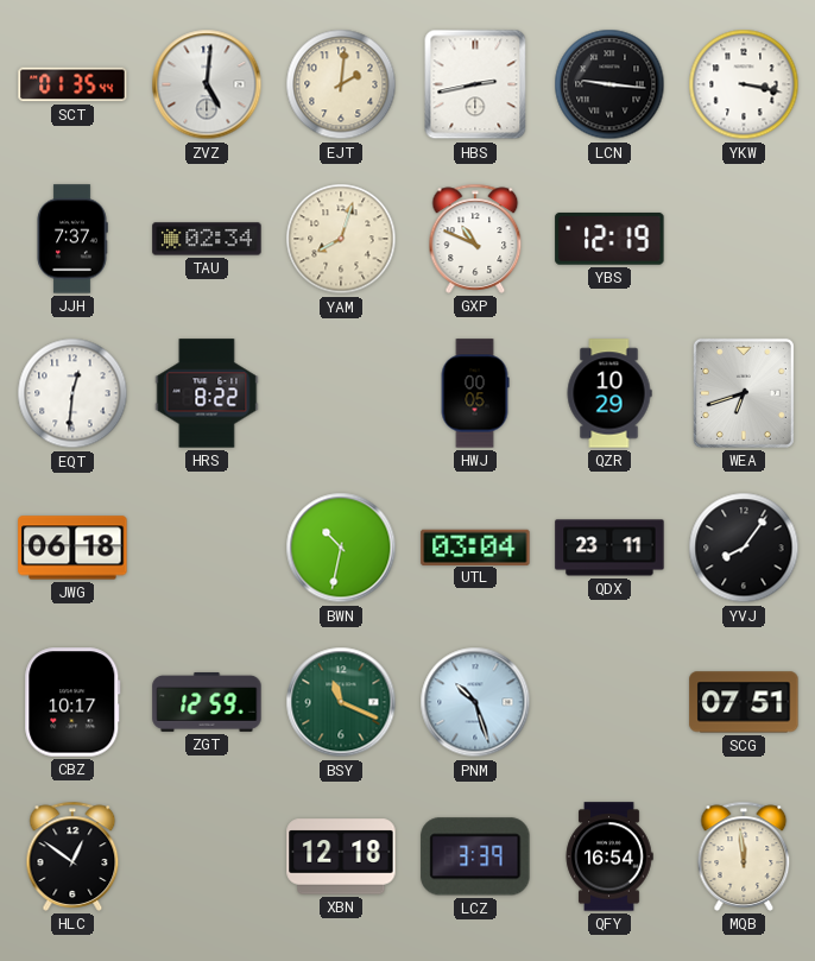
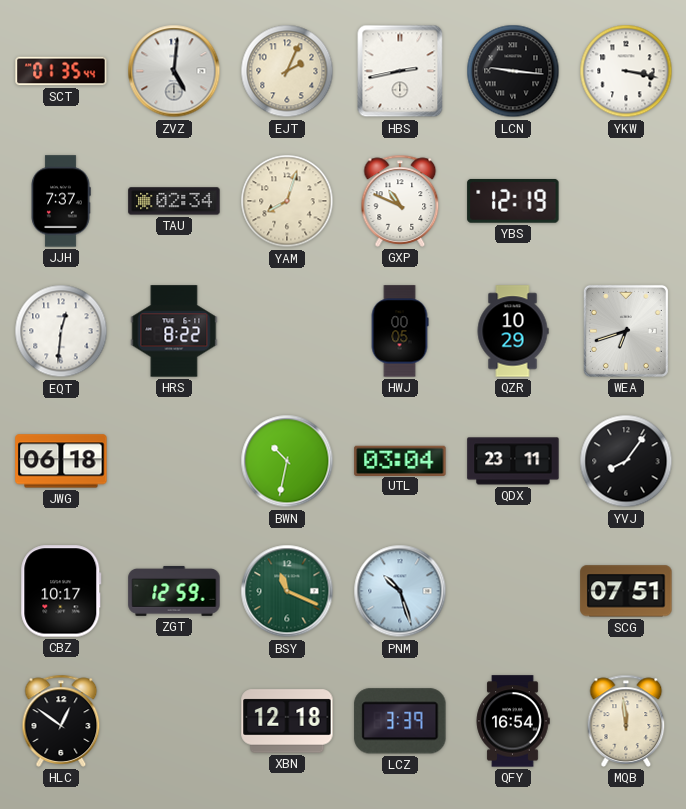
EJT: 2:01 -> 2:04
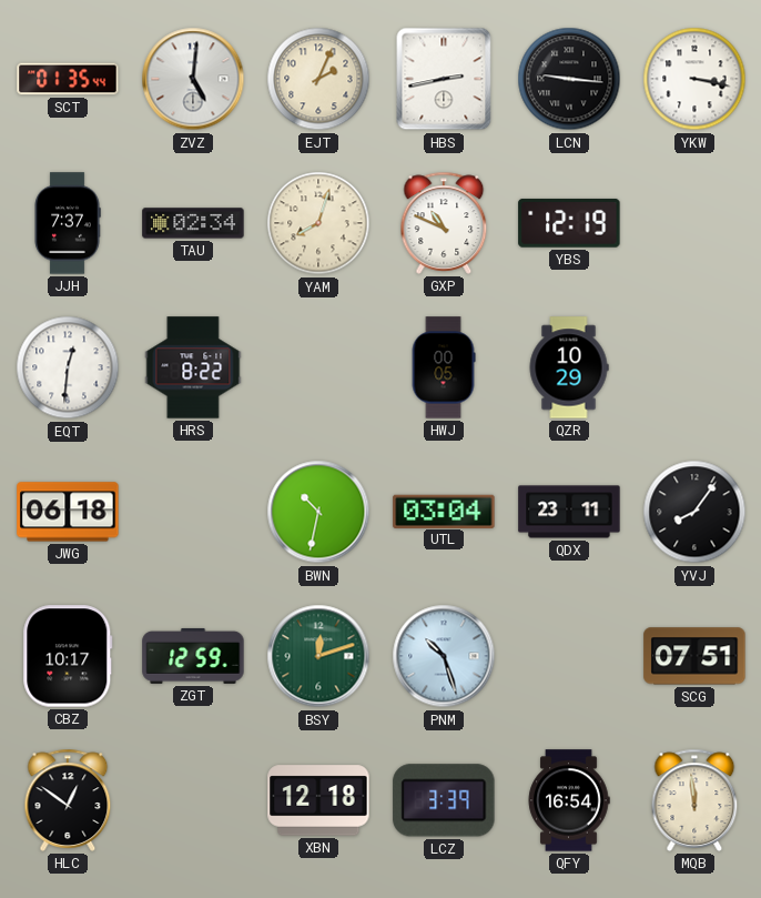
WEA: 6:42 -> none
BSY: 11:19 -> 12:12
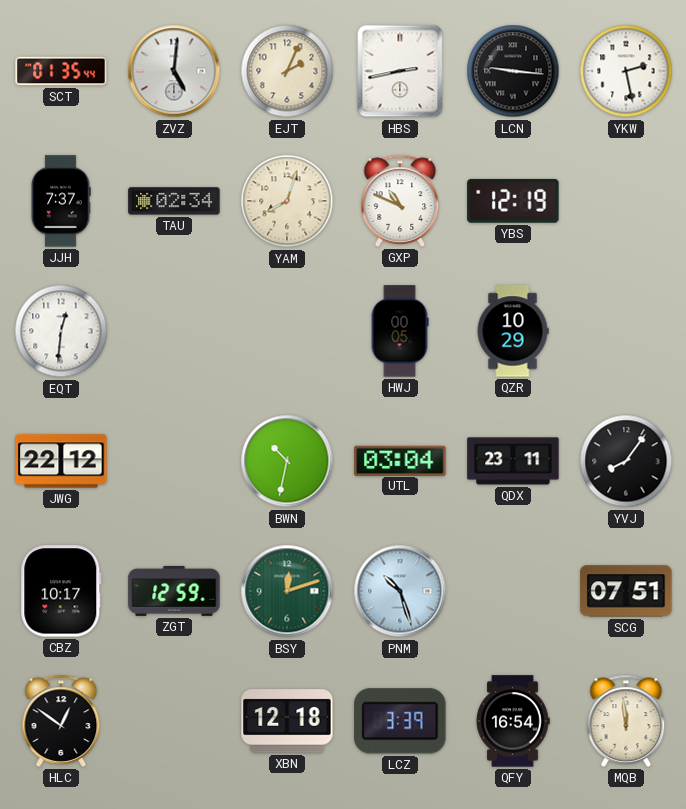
YKW: 3:17 -> 2:28
HRS: 8:22 -> none
JWG: 06:18 -> 22:12
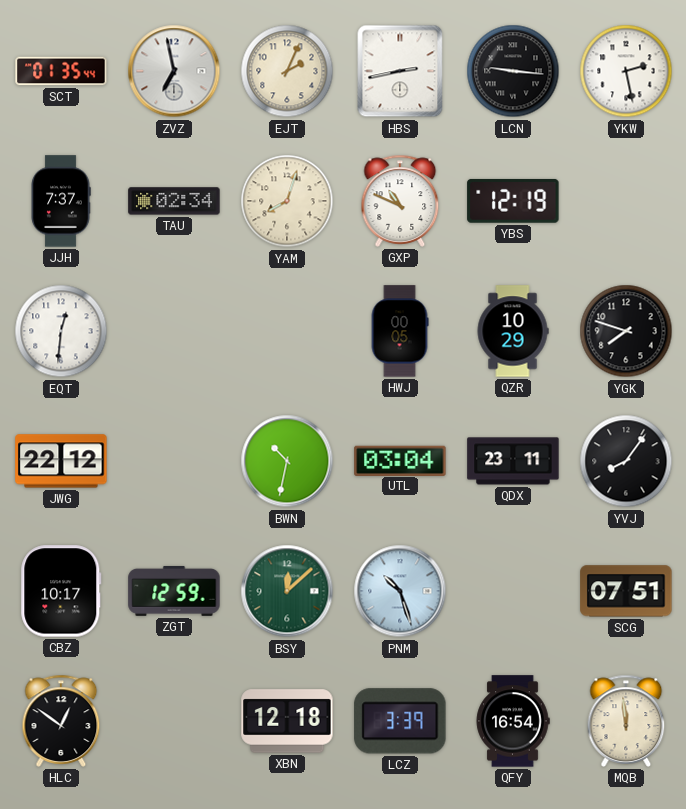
ZVZ: 5:01 -> 6:58
YGK: none -> 7:48
BSY: 12:12 -> 12:08
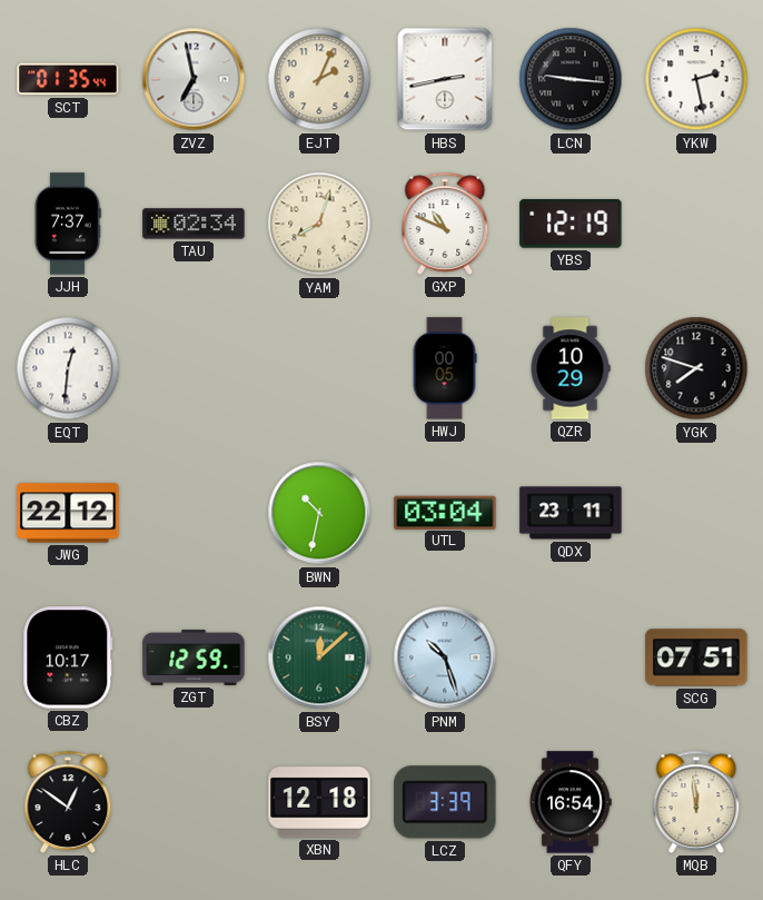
YVJ: 8:06 -> none
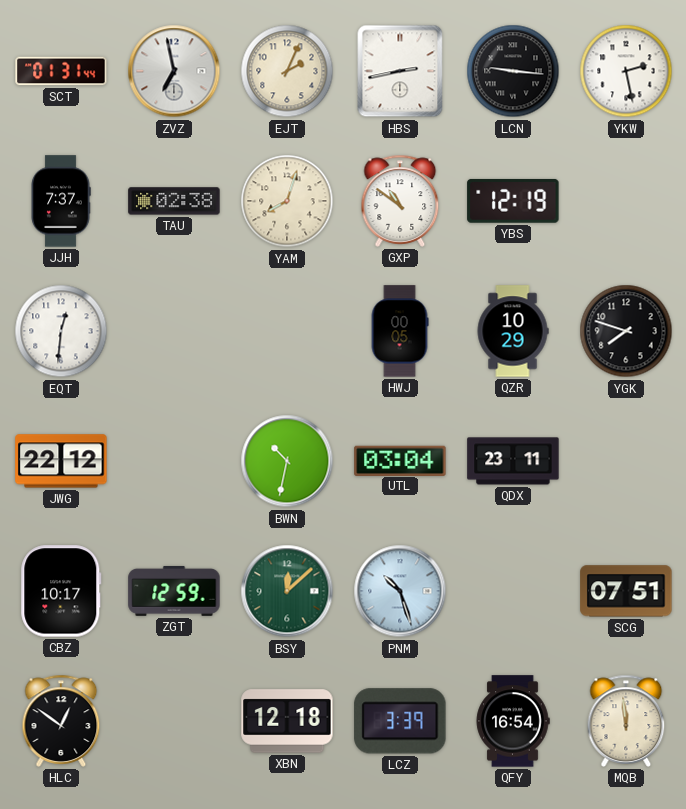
SCT: 01:35 -> 01:31
TAU: 02:34 -> 02:38
GXP: 10:49 -> 10:51
